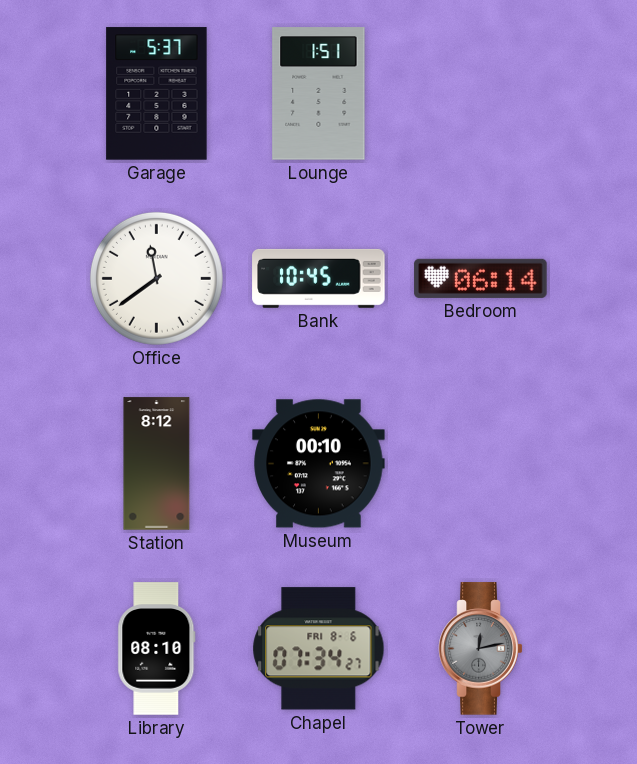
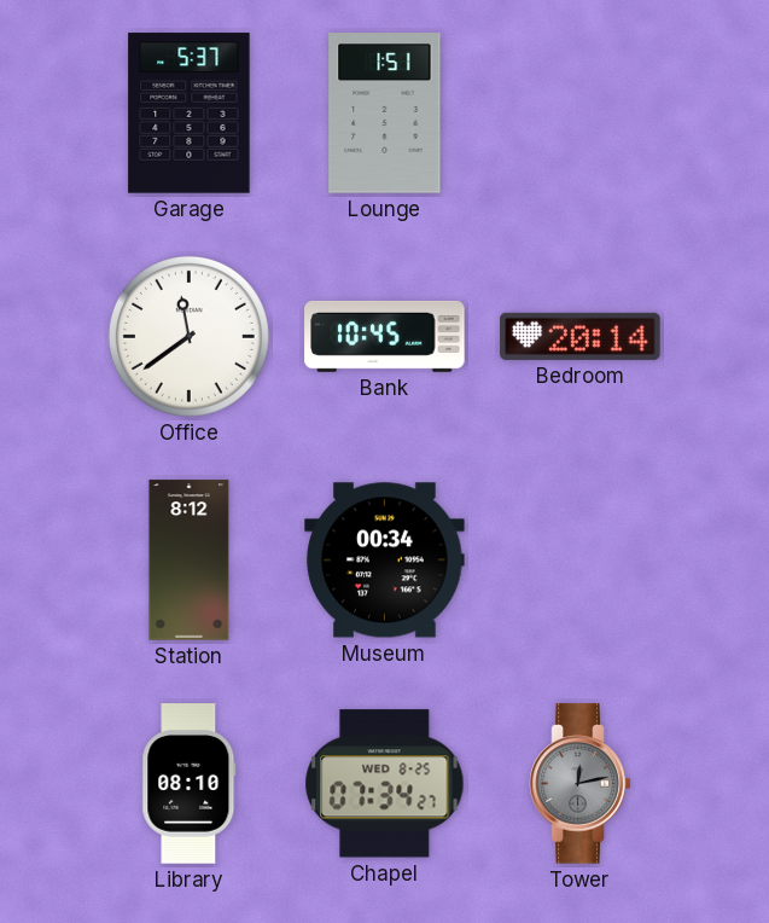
Bedroom: 06:14 -> 20:14
Museum: 00:10 -> 00:34
Chapel date: FRI 8-6 -> WED 8-25
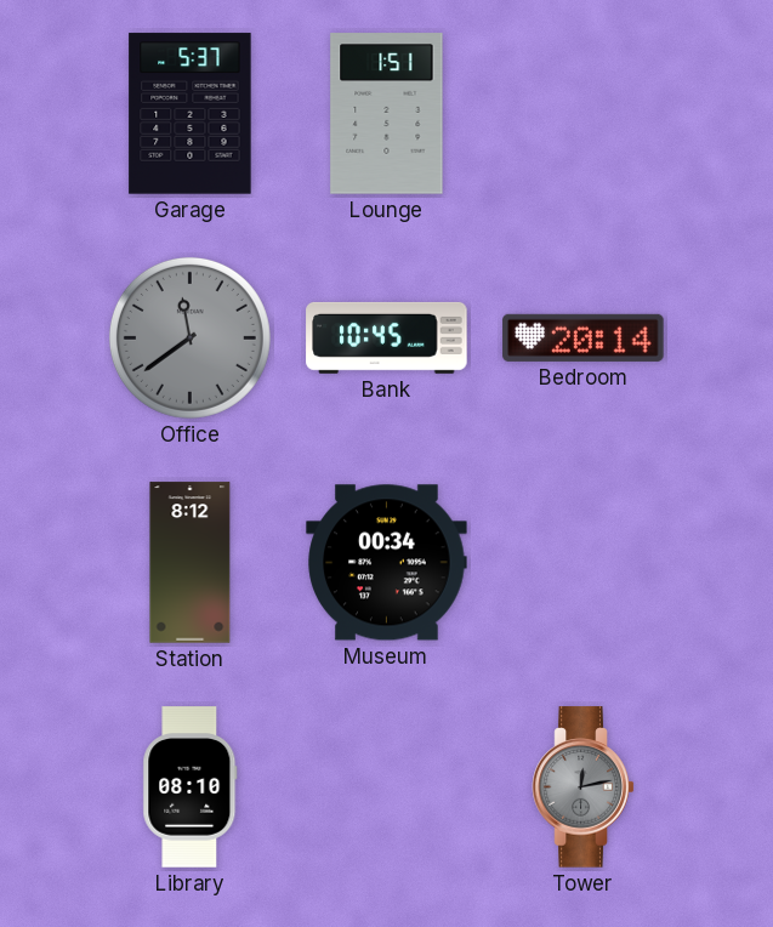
Office dial: white -> grey
Chapel: 07:34 -> none
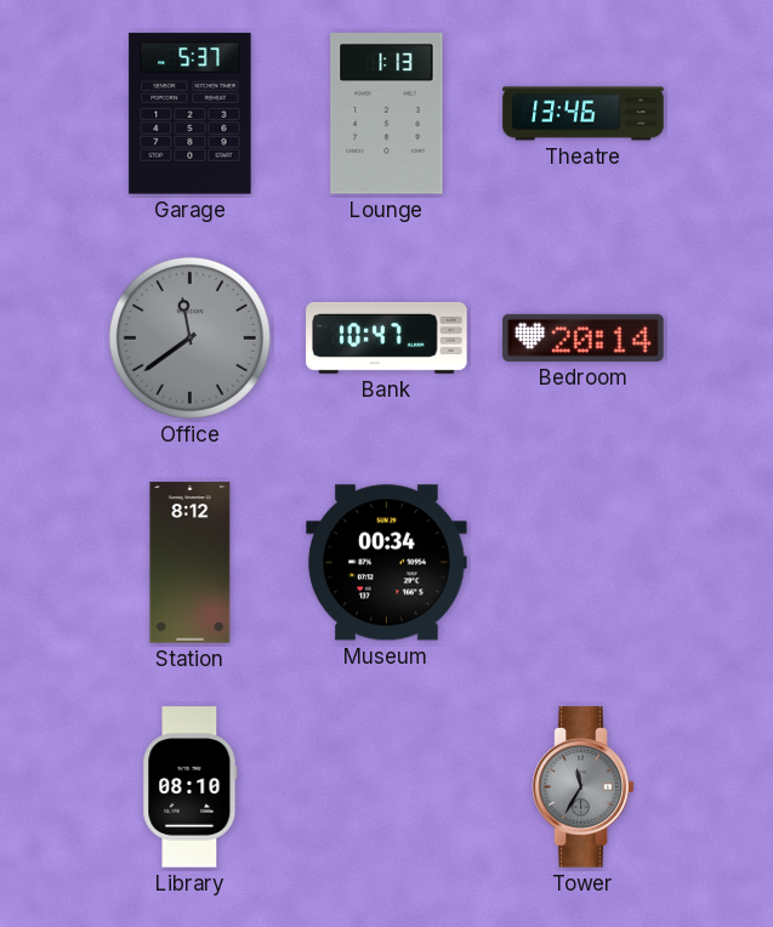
Lounge: 1:51 -> 1:13
Theatre: none -> 13:46
Bank: 10:45 -> 10:47
Tower: 12:13 -> 11:35
